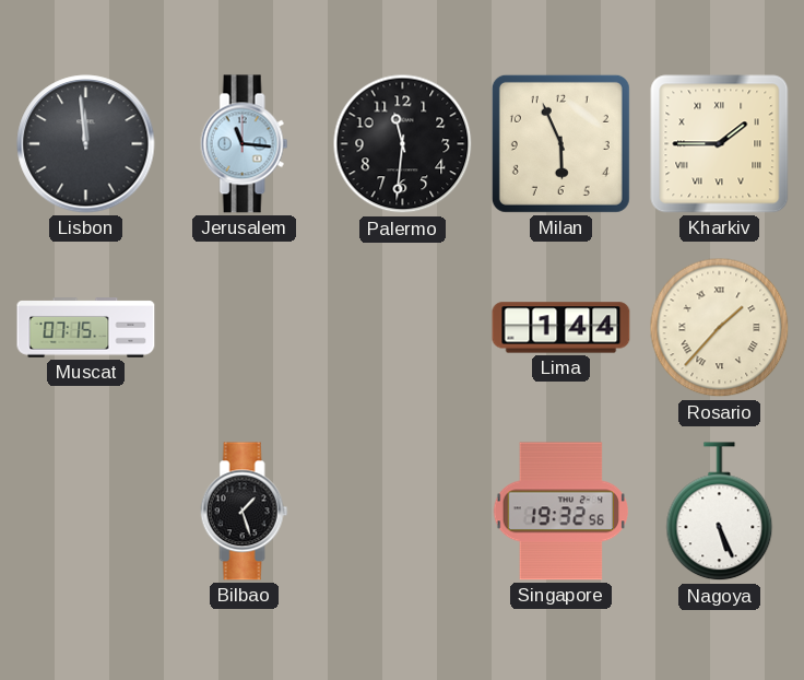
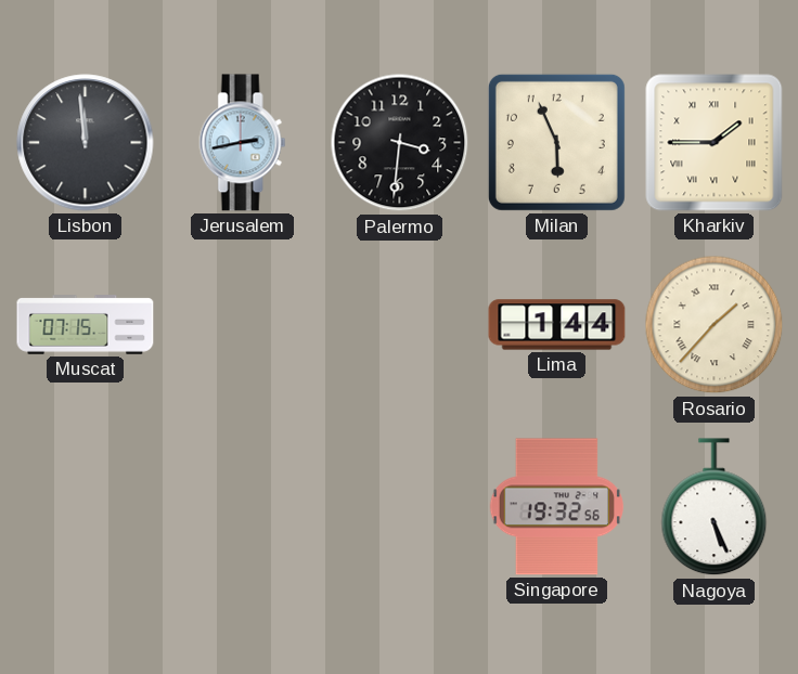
Jerusalem: 11:16 -> 2:43
Palermo: 11:31 -> 3:31
Bilbao: 1:27 -> none
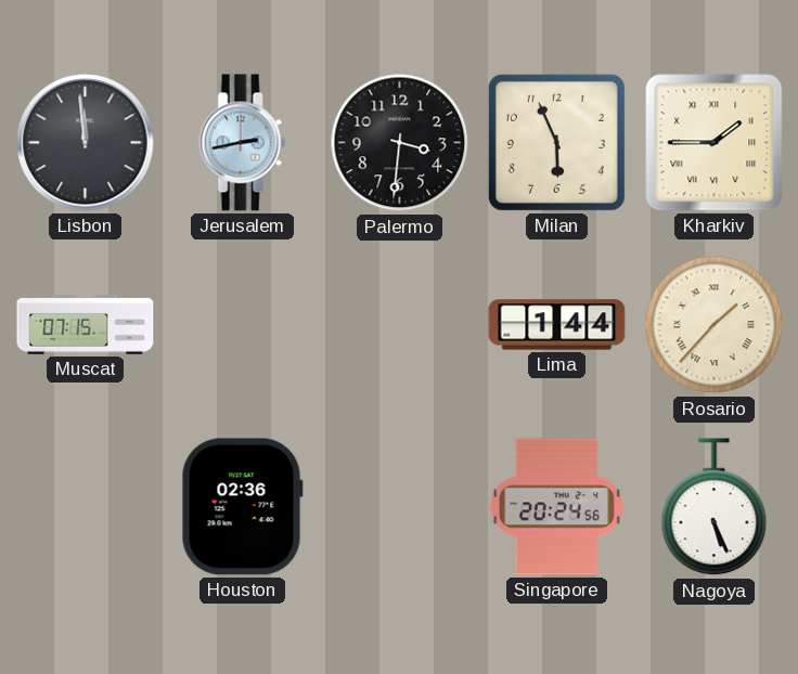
Houston: none -> 02:36
Singapore: 19:32 -> 20:24
